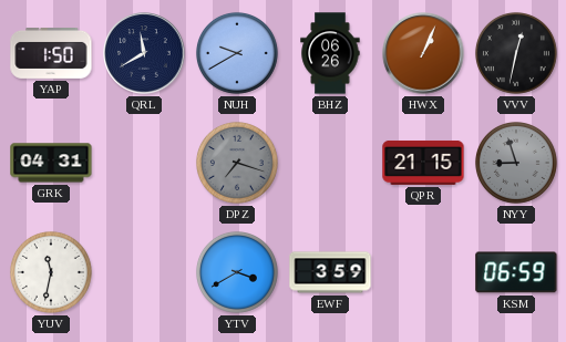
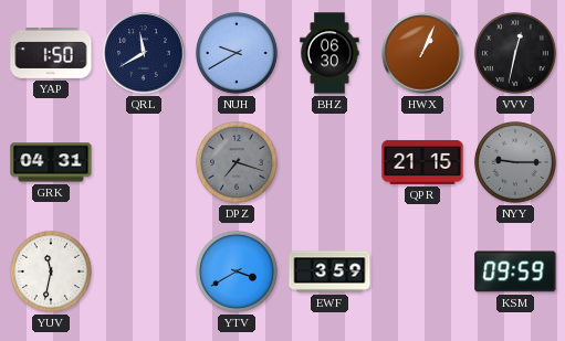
BHZ: 06:26 -> 06:30
NYY: 8:57 -> 9:15
KSM: 06:59 -> 09:59
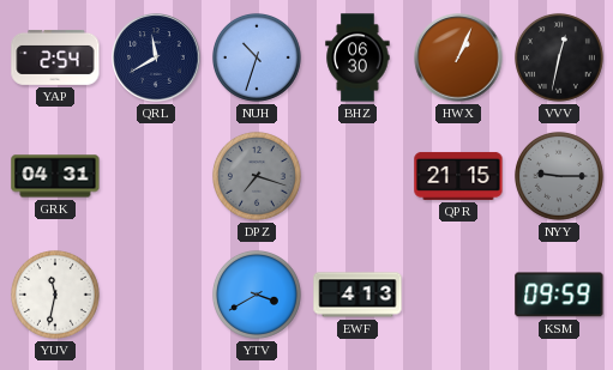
YAP: 1:50 -> 2:54
NUH: 9:40 -> 10:33
EWF: 3:59 -> 4:13
